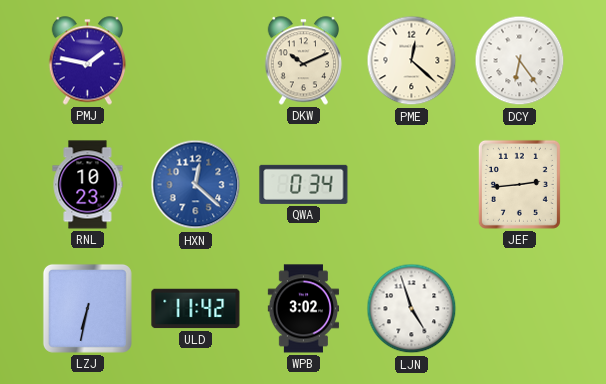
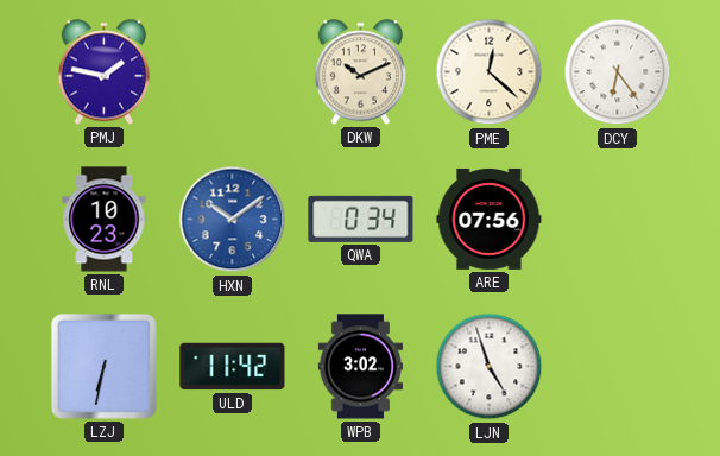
HXN: 12:22 -> 10:09
ARE: none -> 07:56
JEF: 2:44 -> none
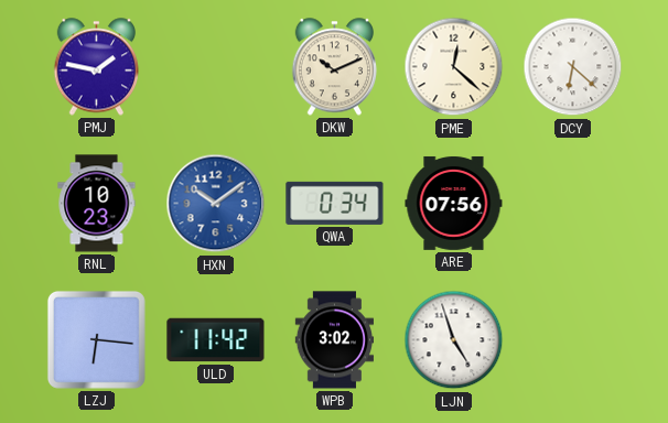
DCY: 6:24 -> 6:22
LZJ: 6:32 -> 6:16
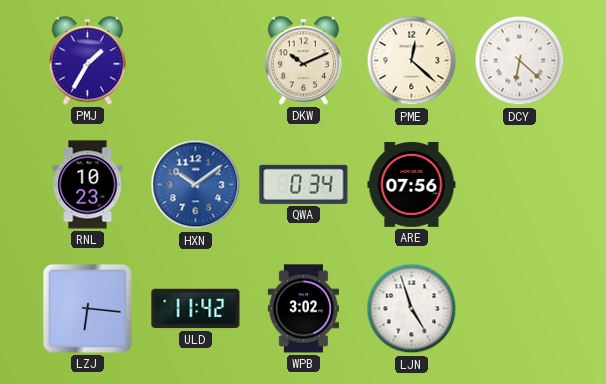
PMJ: 1:47 -> 1:35
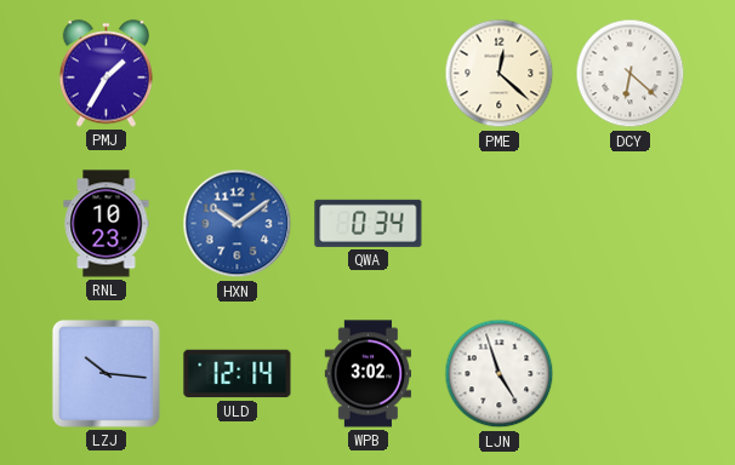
DKW: 10:11 -> none
ARE: 07:56 -> none
LZJ: 6:16 -> 10:16
ULD: 11:42 -> 12:14
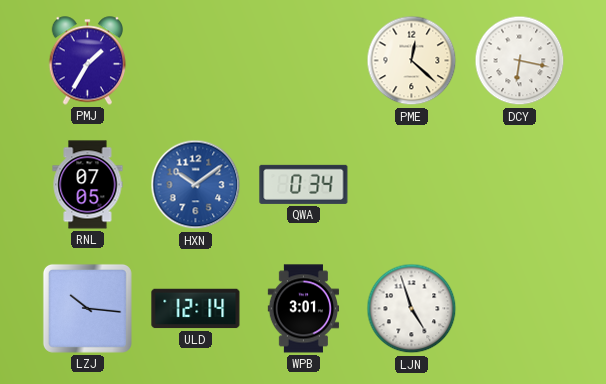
DCY: 6:22 -> 6:17
RNL: 10:23 -> 07:05
WPB: 3:02 -> 3:01
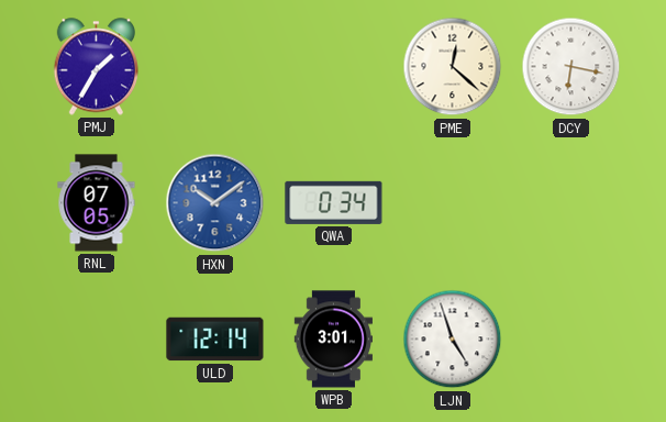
LZJ: 10:16 -> none
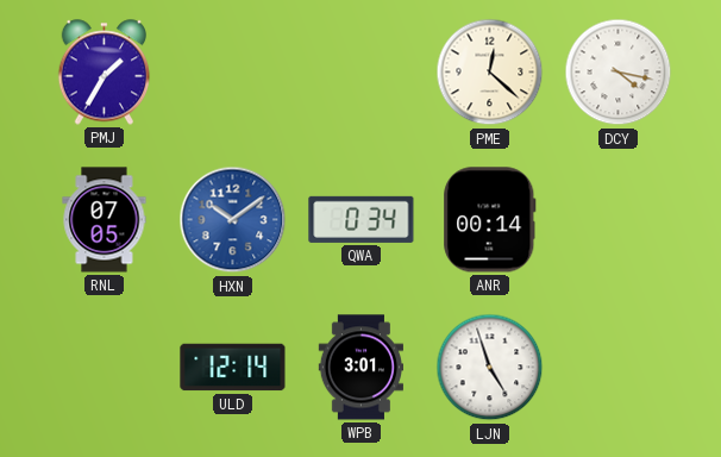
DCY: 6:17 -> 4:17
ANR: none -> 00:14
